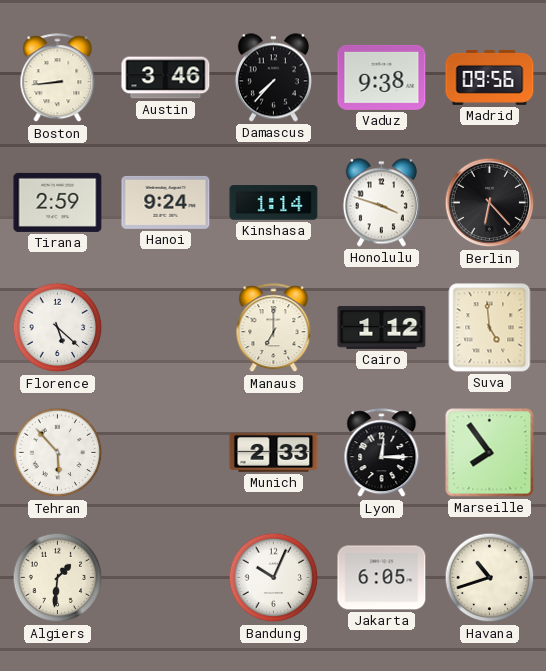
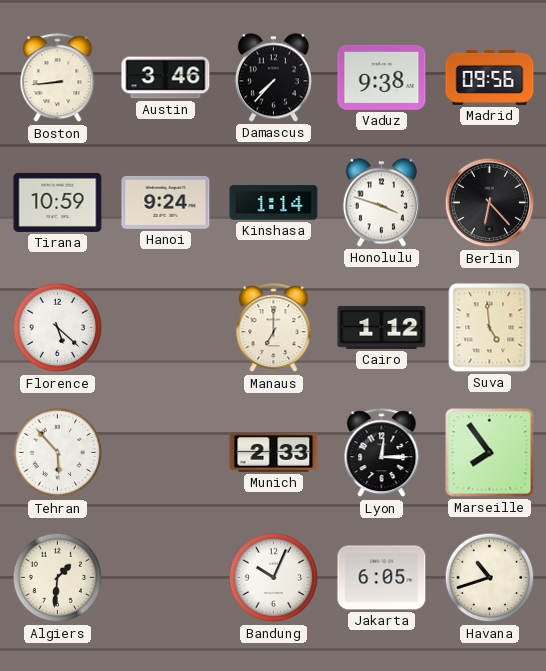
Tirana: 2:59 -> 10:59
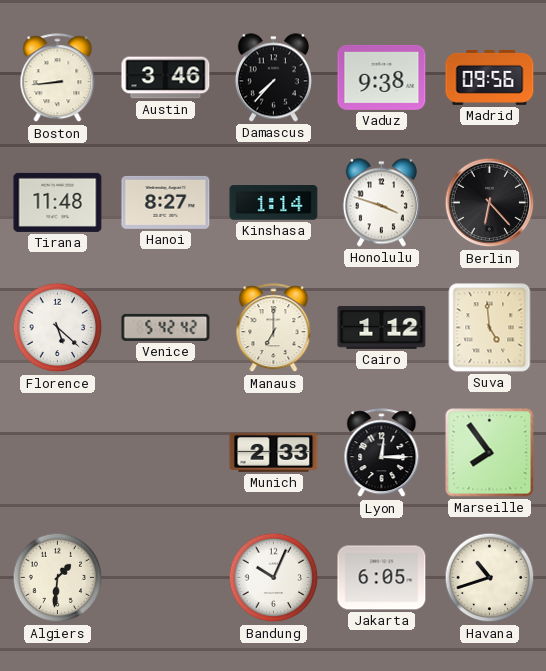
Tirana: 10:59 -> 11:48
Hanoi: 9:24 -> 8:27
Venice: none -> 5:42
Tehran: 5:53 -> none
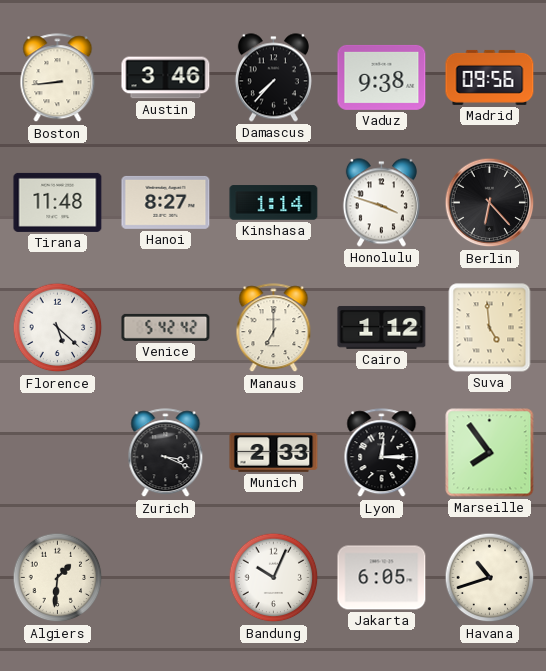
Zurich: none -> 3:19
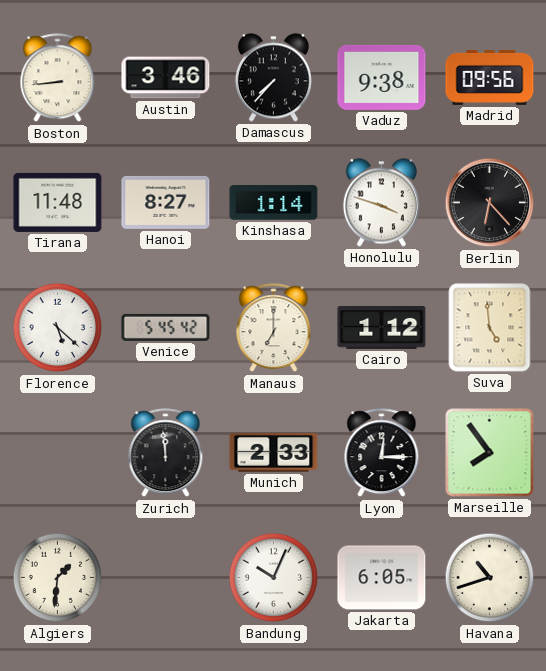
Venice: 5:42 -> 5:45
Zurich: 3:19 -> 11:59
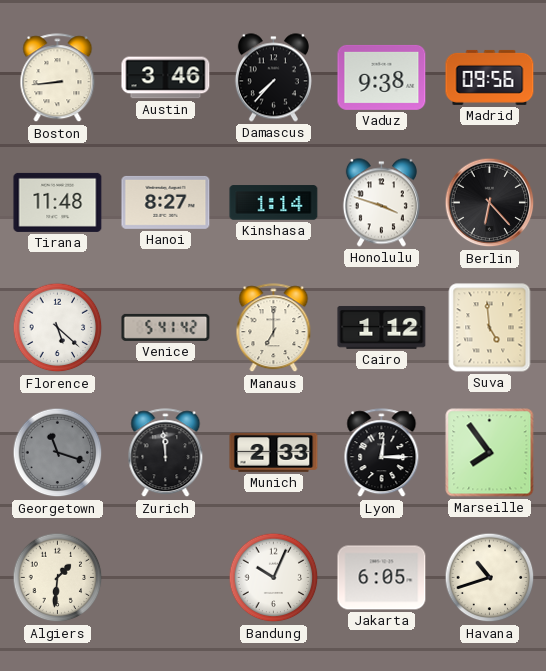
Venice: 5:45 -> 5:41
Georgetown: none -> 11:18
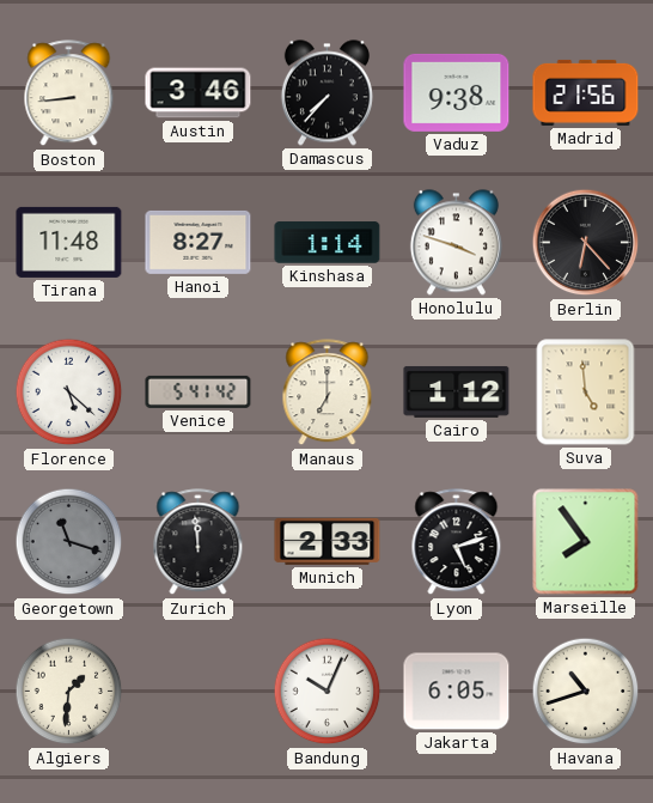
Madrid: 09:56 -> 21:56
Lyon: 12:15 -> 5:12
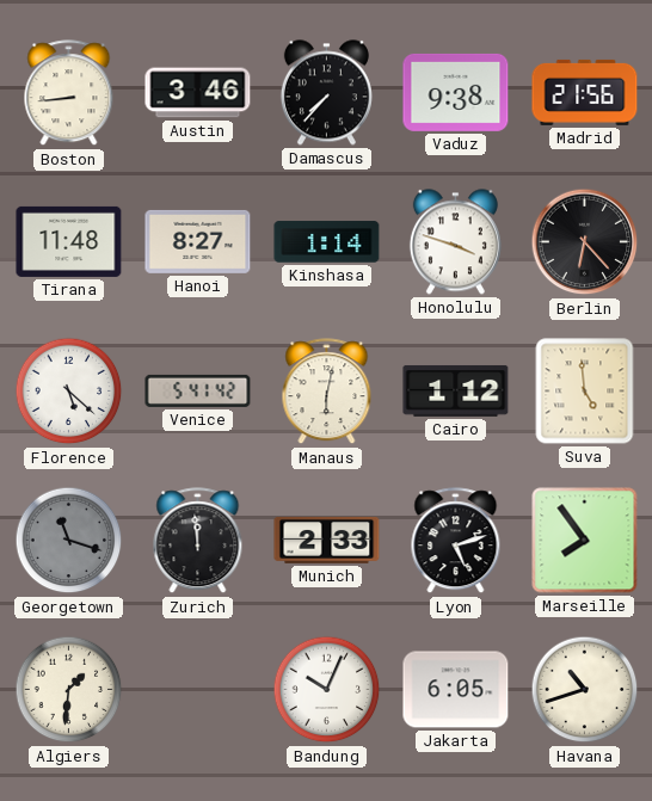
Manaus: 7:00 -> 6:02
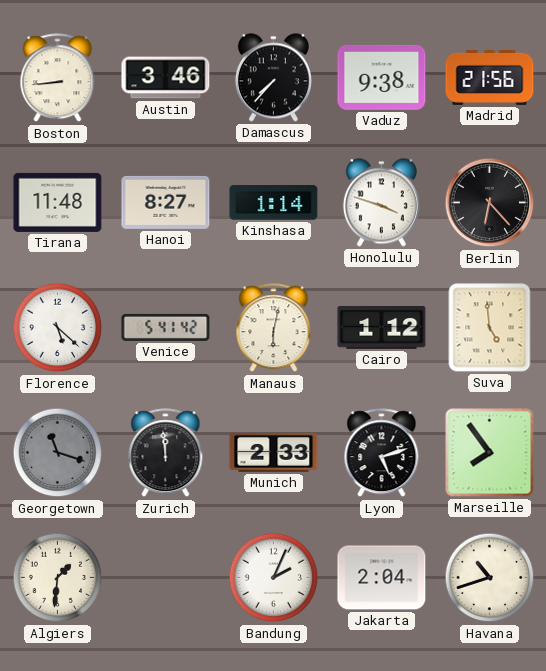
Bandung: 10:04 -> 2:04
Jakarta: 6:05 -> 2:04
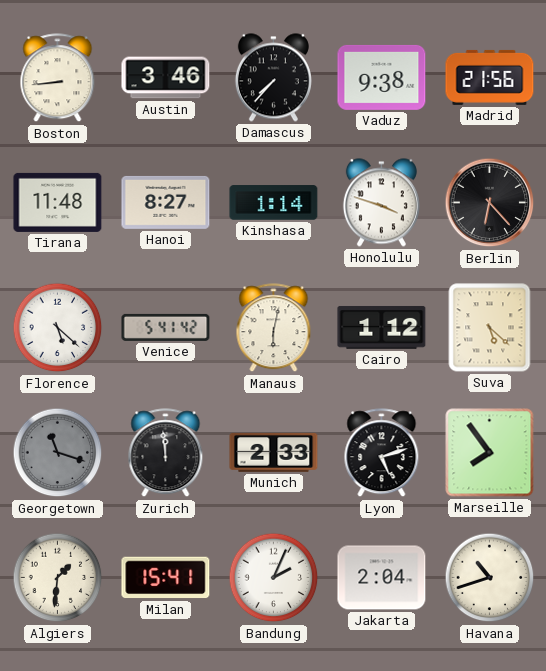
Suva: 4:59 -> 5:22
Milan: none -> 15:41
